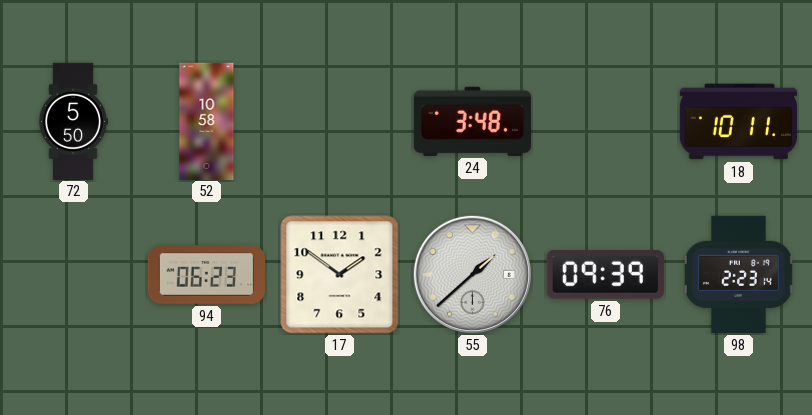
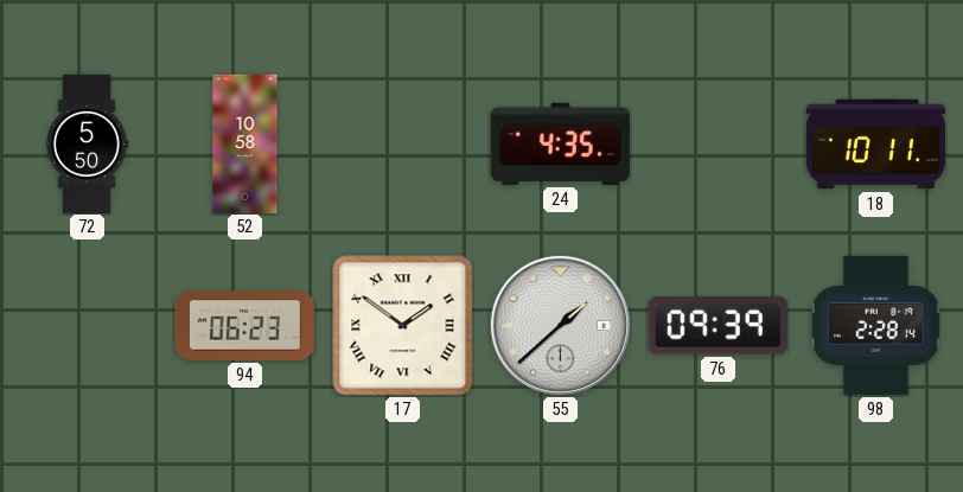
24: 3:48 -> 4:35
17 numerals: Arabic -> Roman
98: 2:23 -> 2:28
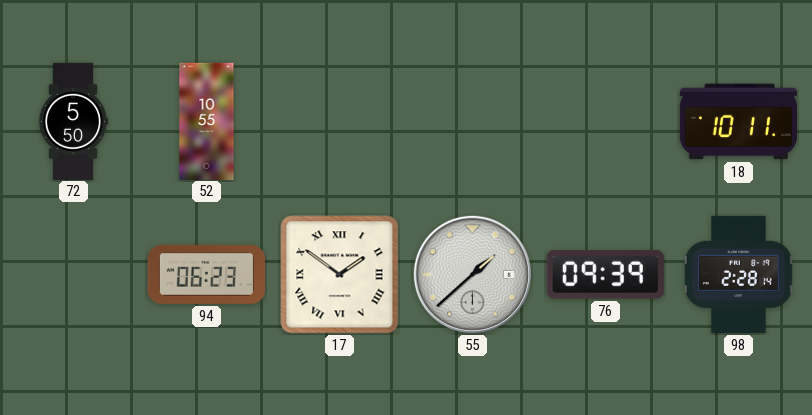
52: 10:58 -> 10:55
24: 4:35 -> none
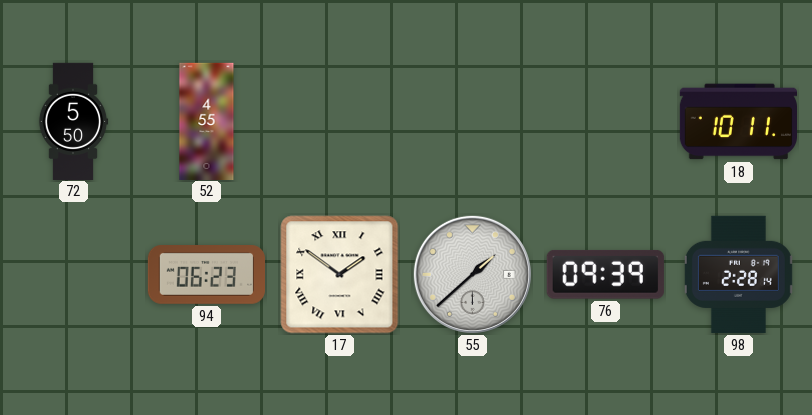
52: 10:55 -> 4:55
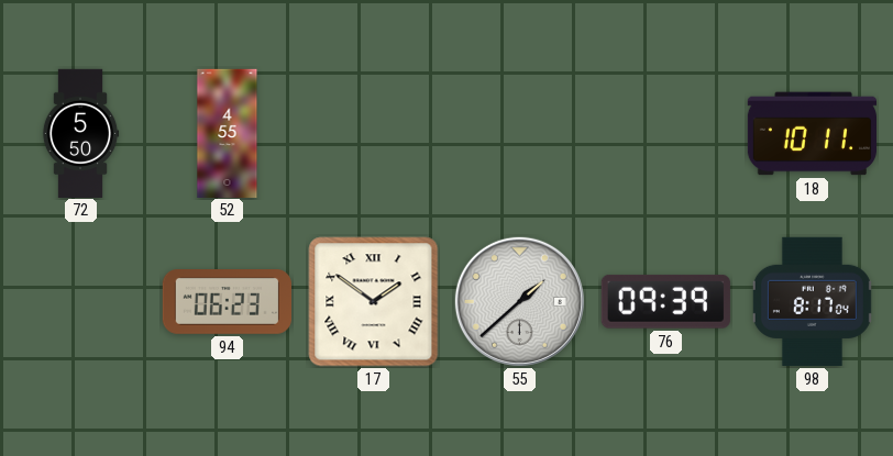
98: 2:28 -> 8:17
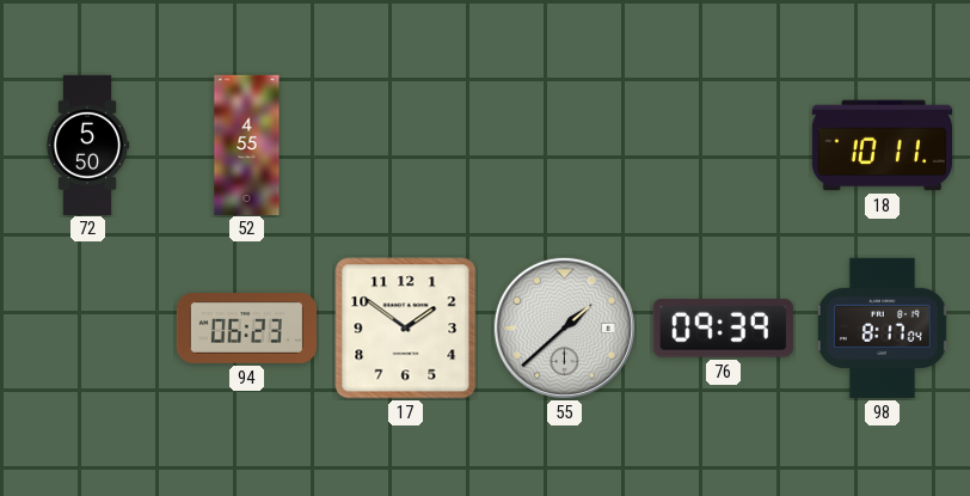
17 numerals: Roman -> Arabic
